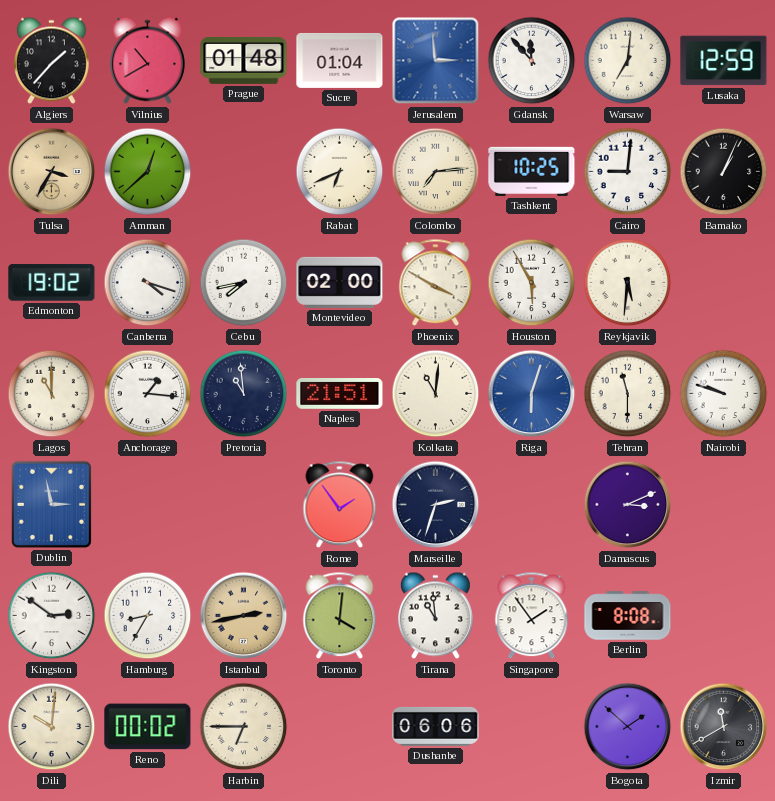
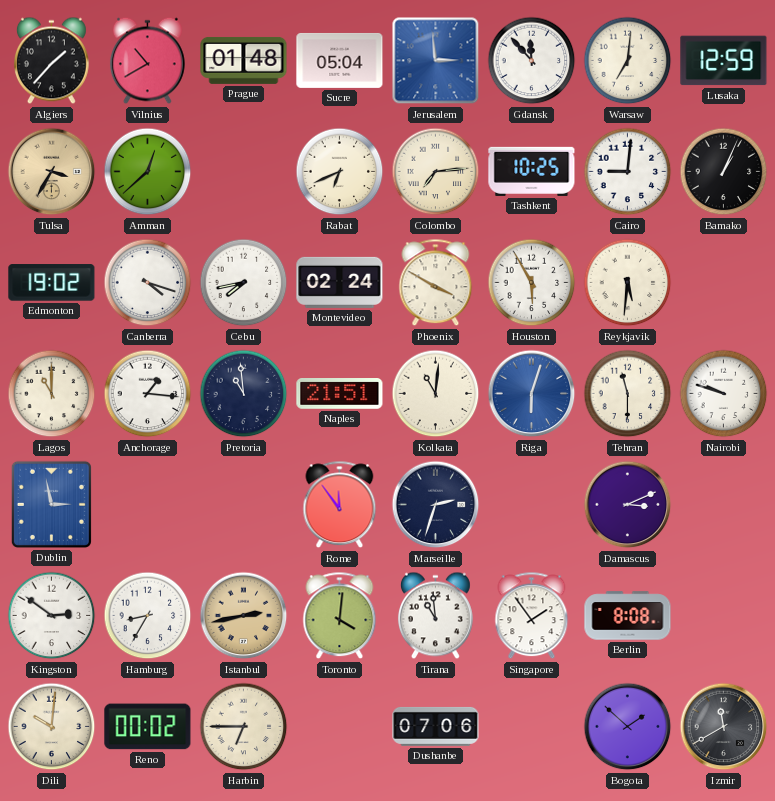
Sucre: 01:04 -> 05:04
Montevideo: 02:00 -> 02:24
Rome: 1:54 -> 11:54
Dushanbe: 06:06 -> 07:06
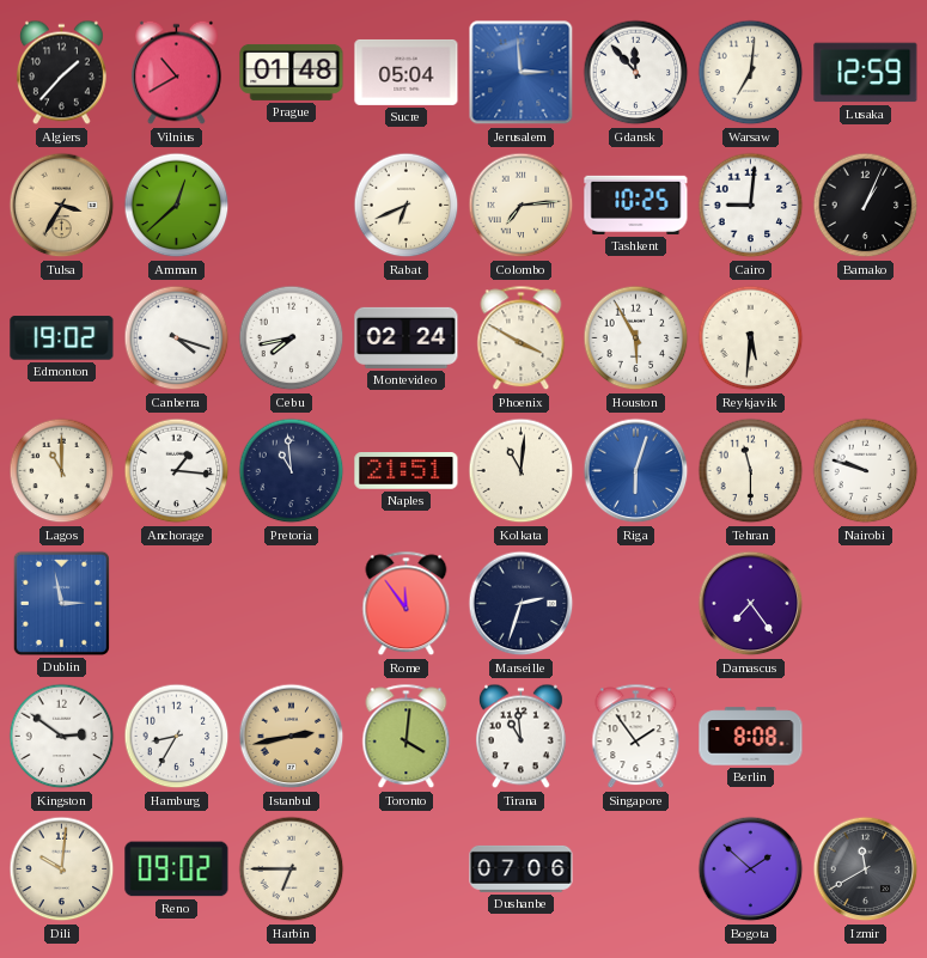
Damascus: 3:11 -> 7:24
Reno: 00:02 -> 09:02
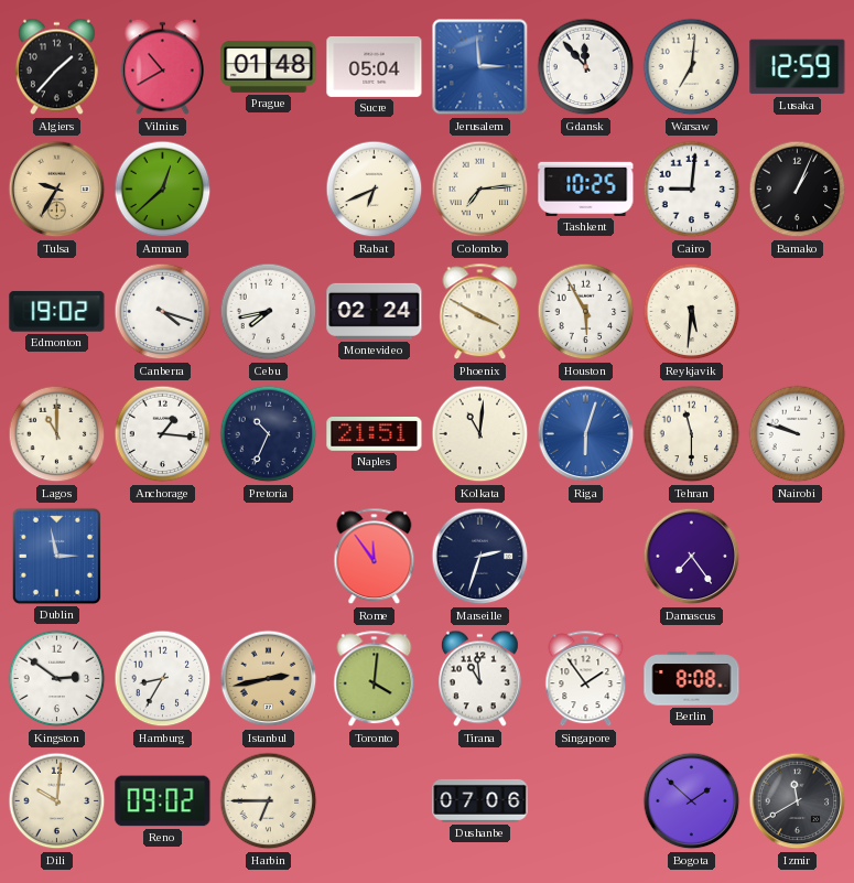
Tulsa: 3:35 -> 9:35
Pretoria: 10:59 -> 10:34
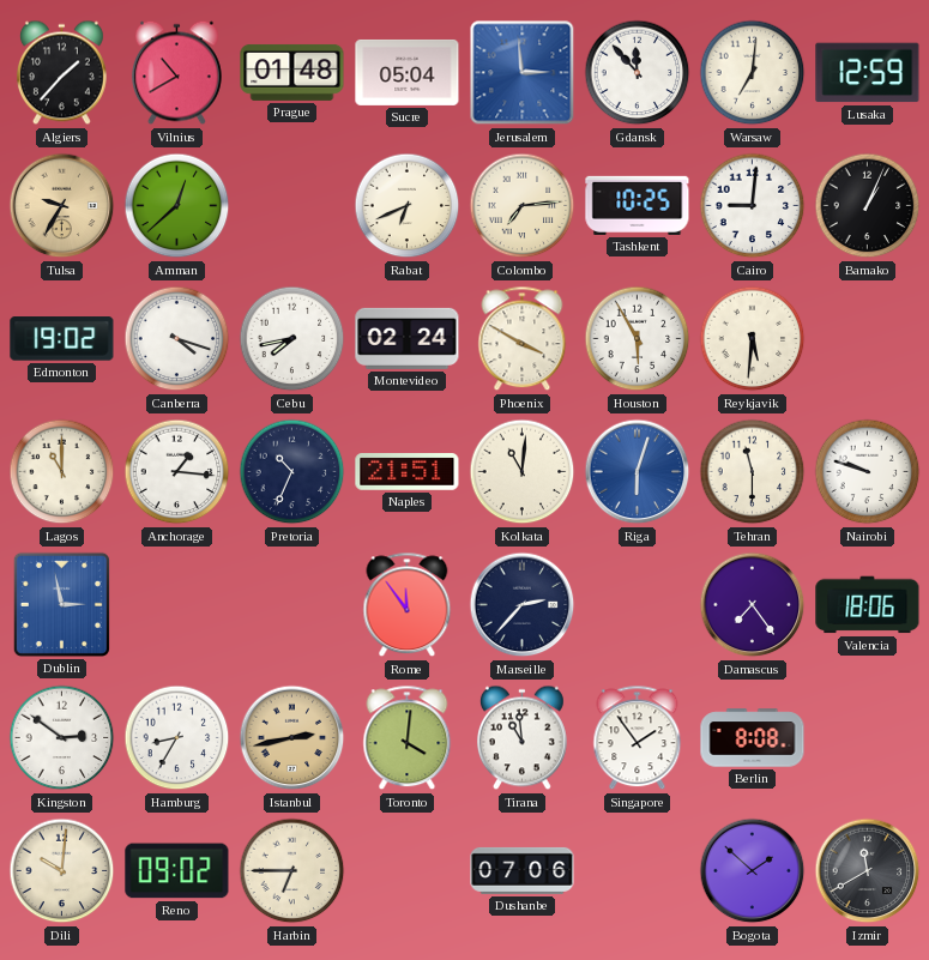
Marseille: 2:33 -> 2:37
Valencia: none -> 18:06
